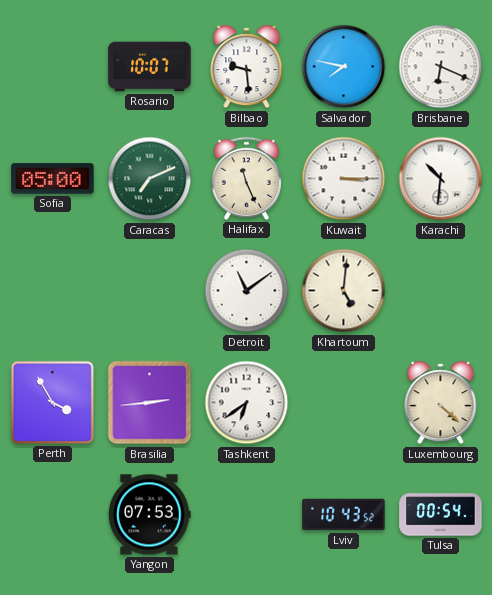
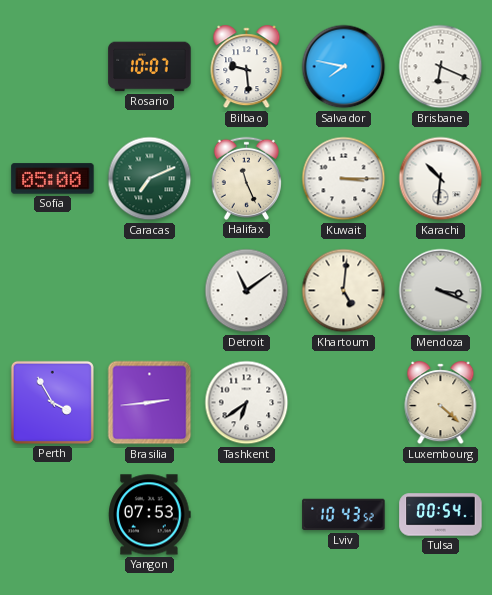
Mendoza: none -> 3:19
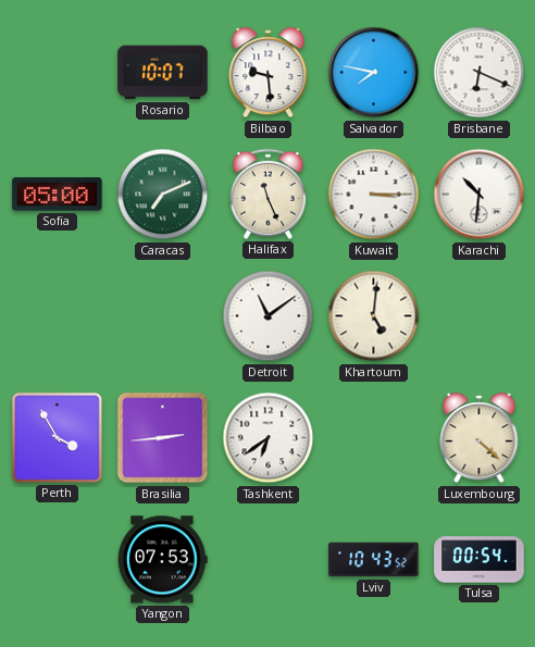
Mendoza: 3:19 -> none
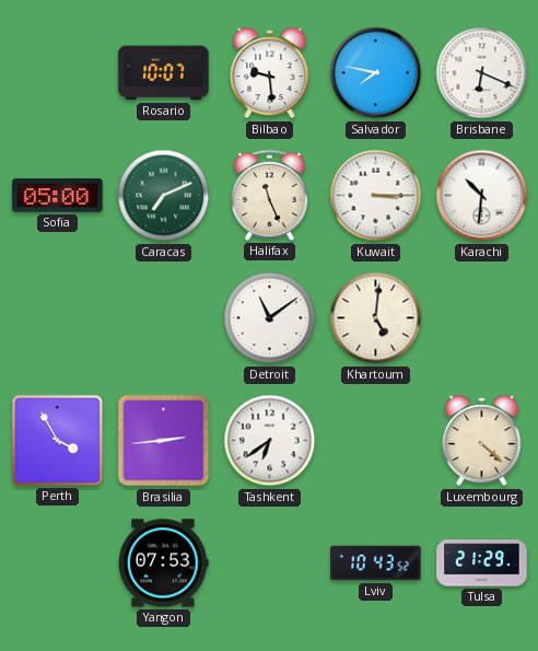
Tulsa: 00:54 -> 21:29
